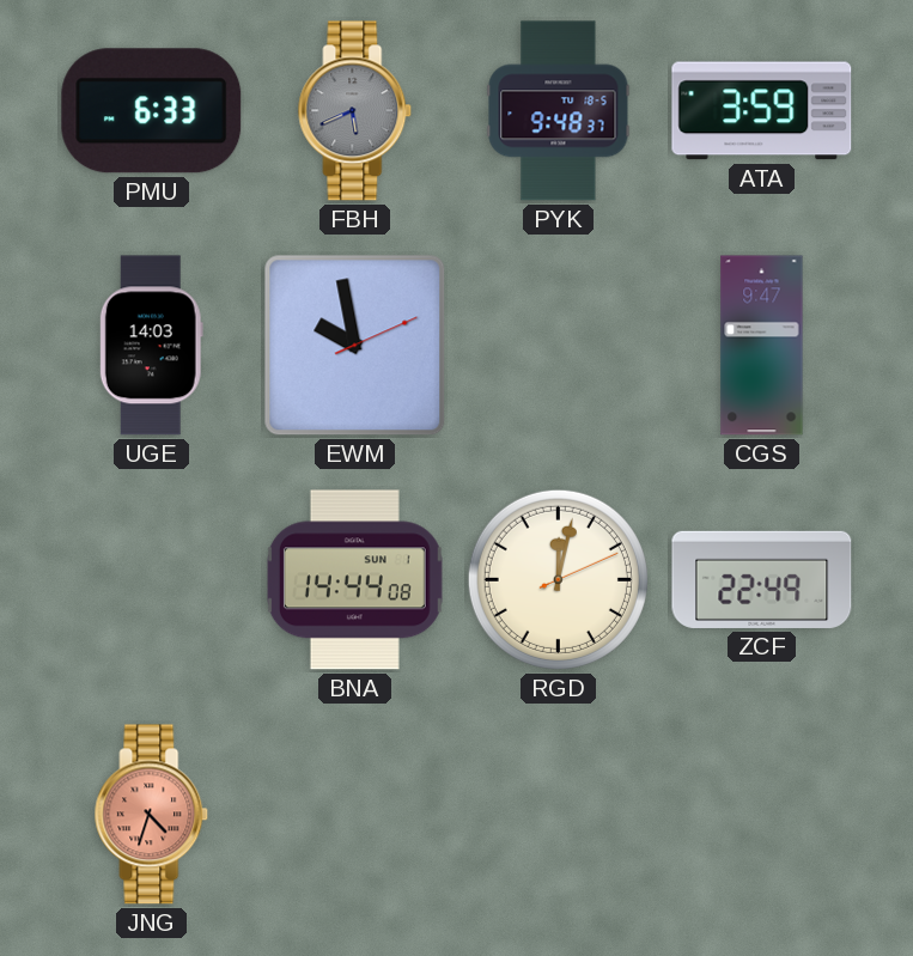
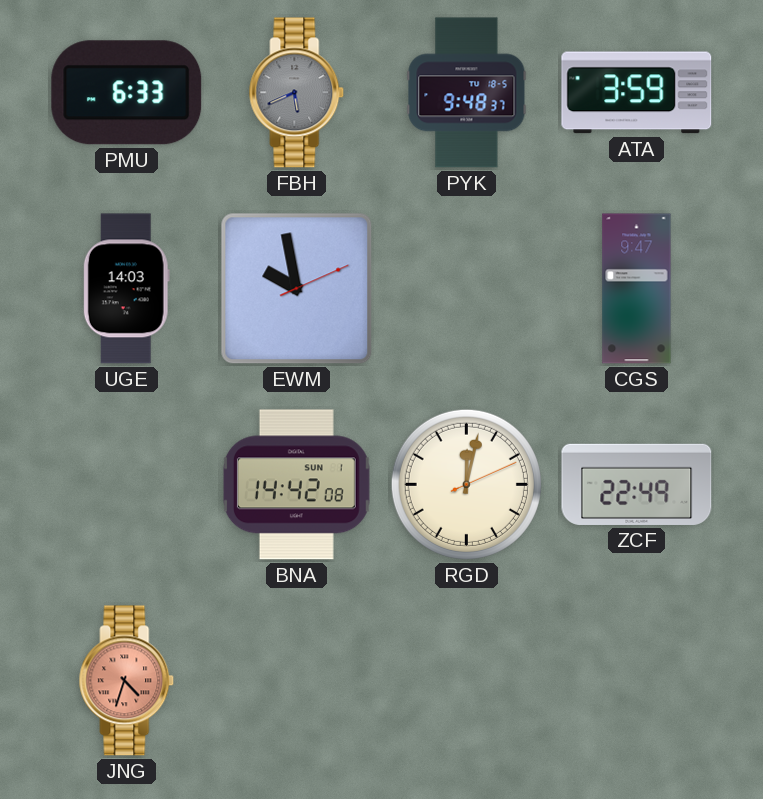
BNA: 14:44 -> 14:42
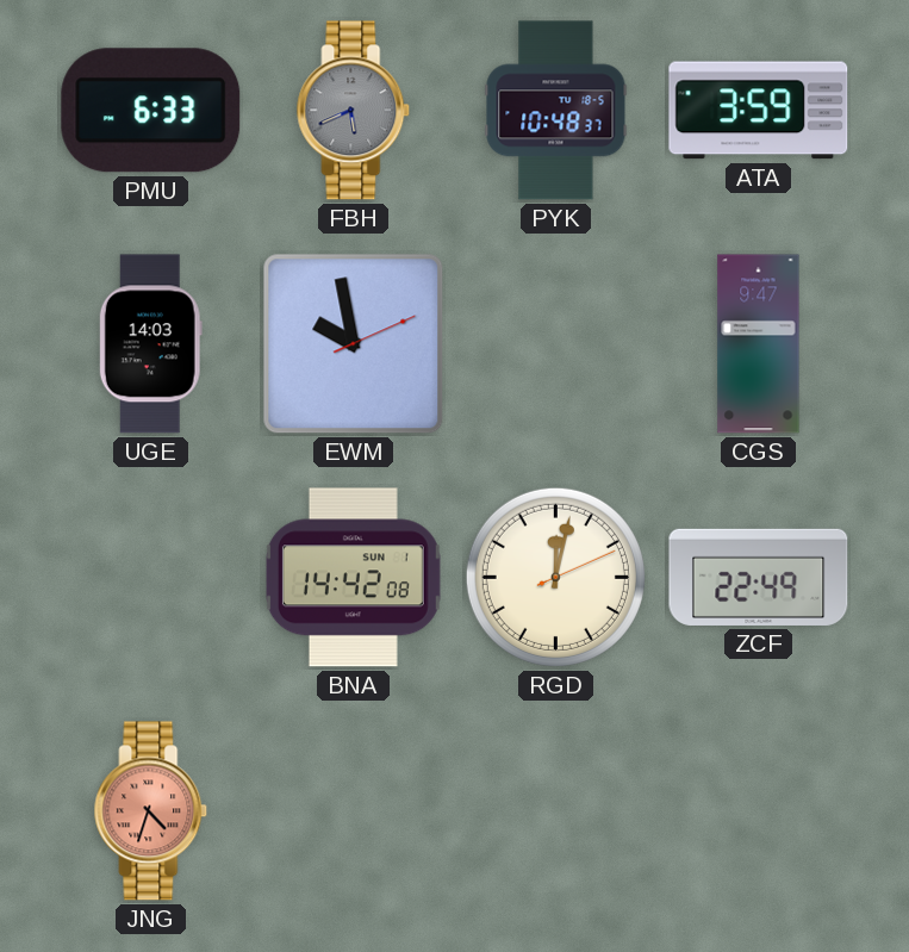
PYK: 9:48 -> 10:48
